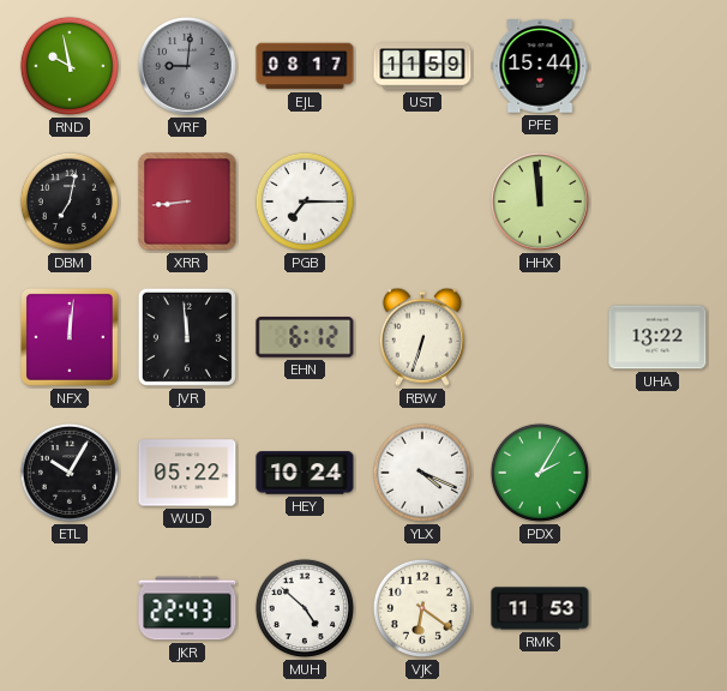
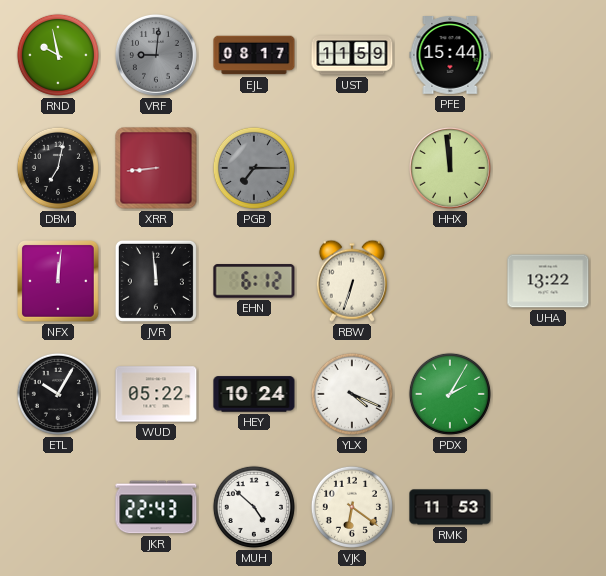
PGB dial: white -> grey
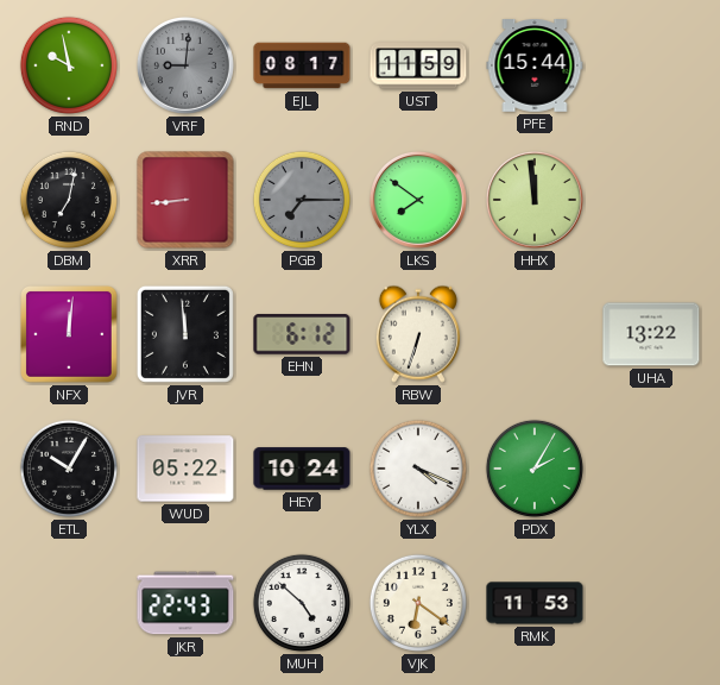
LKS: none -> 7:51
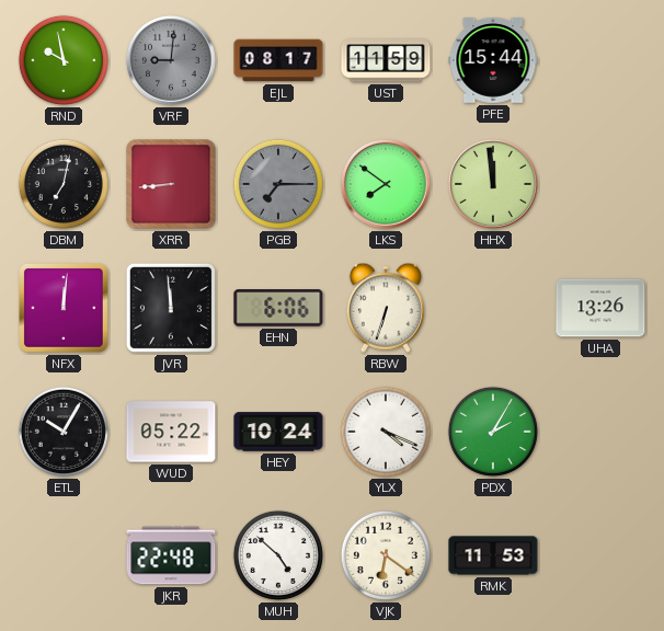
EHN: 6:12 -> 6:06
UHA: 13:22 -> 13:26
JKR: 22:43 -> 22:48
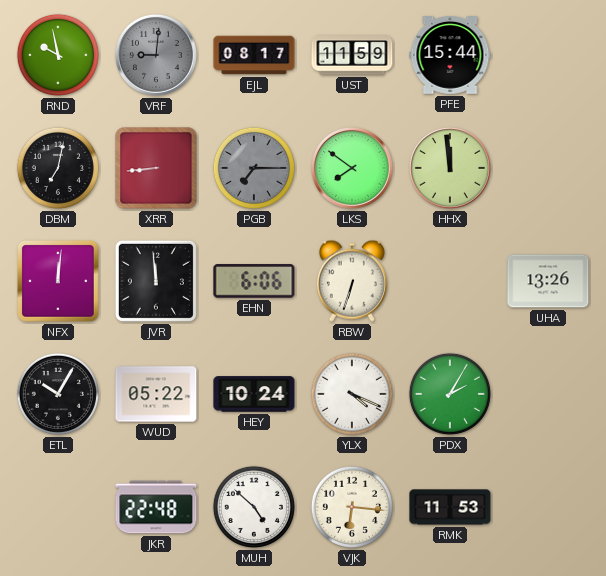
VJK: 6:21 -> 6:16
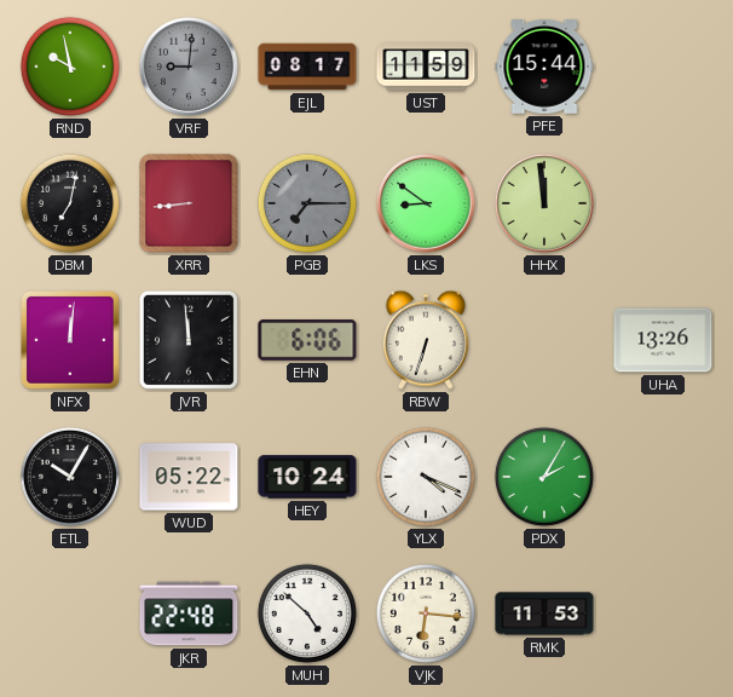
LKS: 7:51 -> 8:51
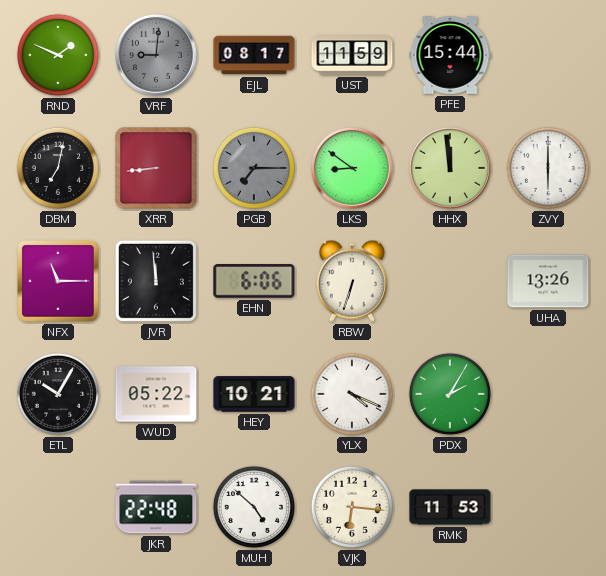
RND: 9:58 -> 1:49
ZVY: none -> 6:00
NFX: 12:01 -> 11:15
HEY: 10:24 -> 10:21
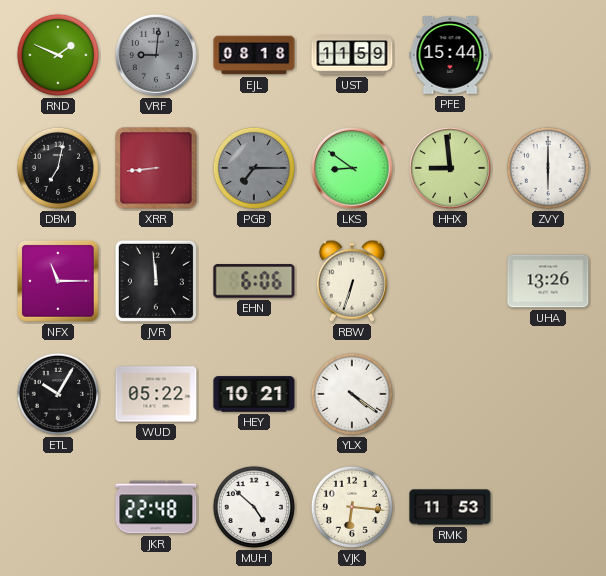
EJL: 08:17 -> 08:18
HHX: 11:59 -> 8:59
YLX: 4:19 -> 4:21
PDX: 2:05 -> none
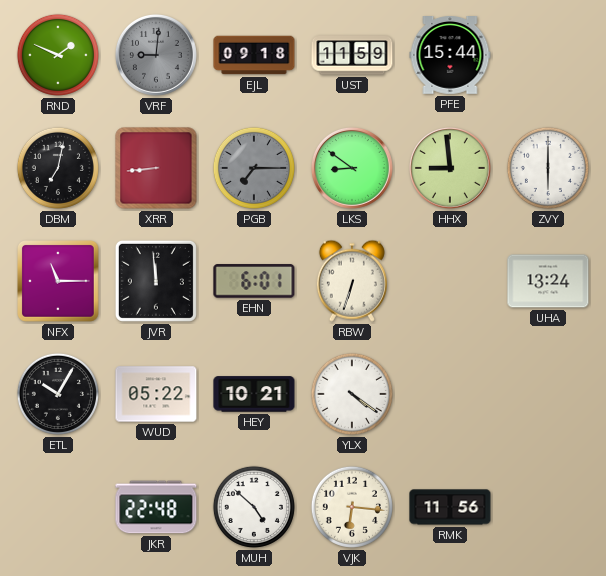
EJL: 08:18 -> 09:18
EHN: 6:06 -> 6:01
UHA: 13:26 -> 13:24
RMK: 11:53 -> 11:56
